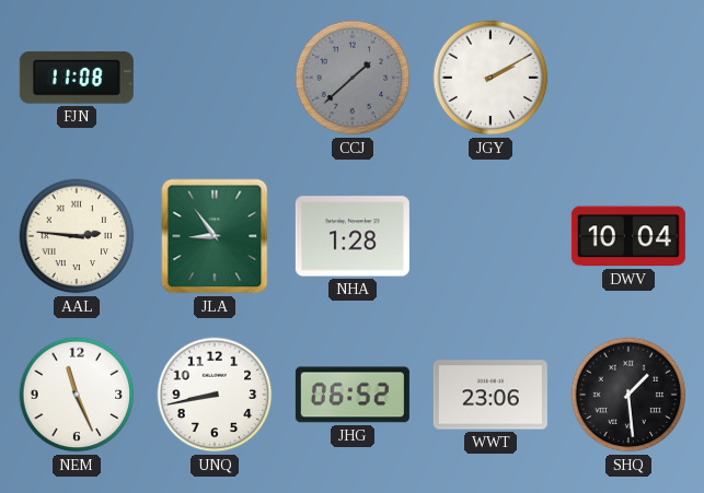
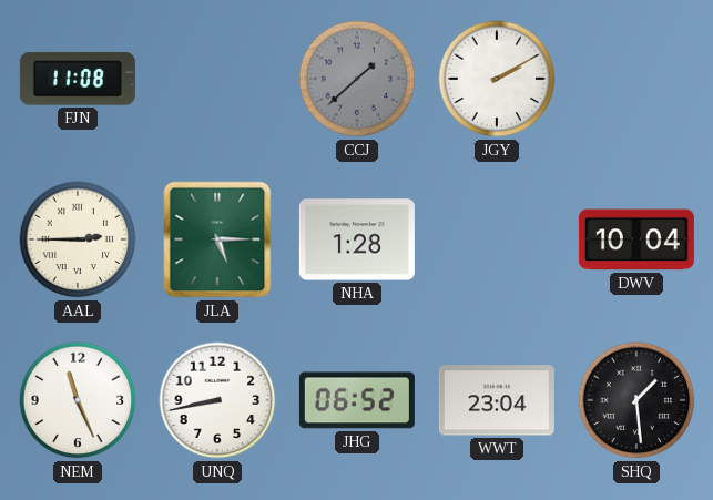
AAL: 2:46 -> 2:45
JLA: 8:54 -> 5:15
WWT: 23:06 -> 23:04
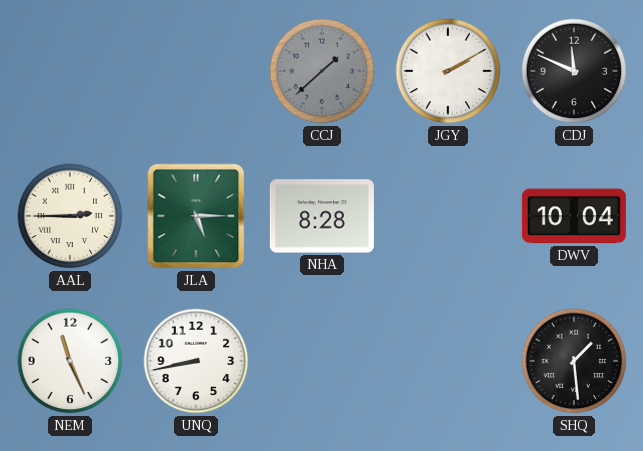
FJN: 11:08 -> none
CDJ: none -> 11:49
NHA: 1:28 -> 8:28
JHG: 06:52 -> none
WWT: 23:04 -> none
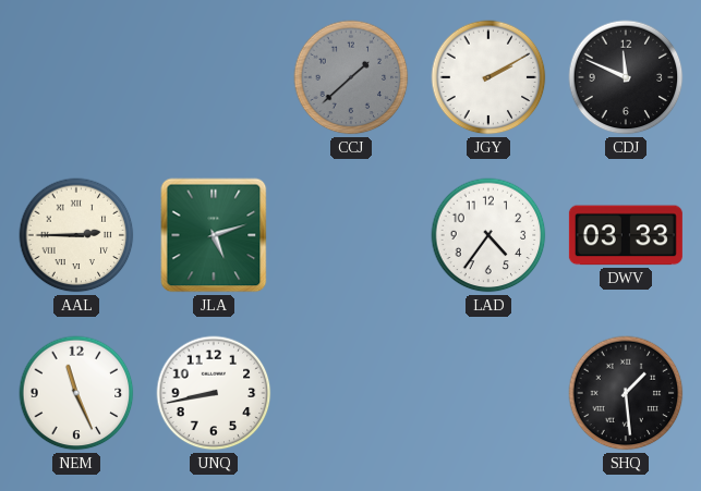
JLA: 5:15 -> 5:12
NHA: 8:28 -> none
LAD: none -> 4:36
DWV: 10:04 -> 03:33
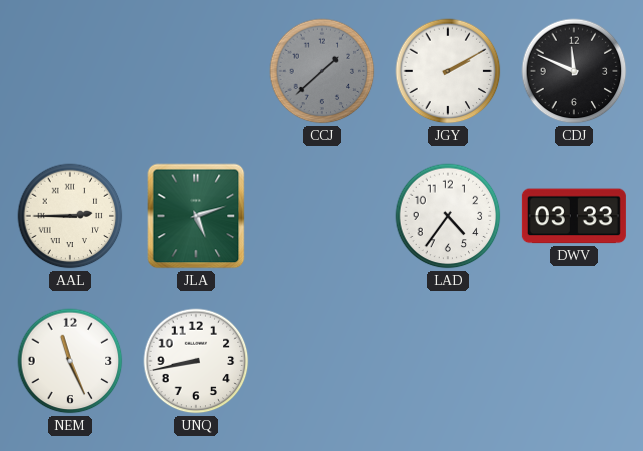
SHQ: 1:29 -> none
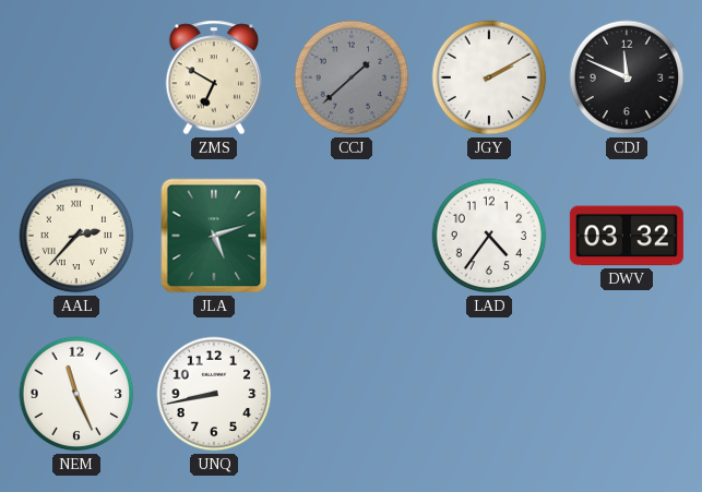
ZMS: none -> 6:50
AAL: 2:45 -> 2:37
DWV: 03:33 -> 03:32
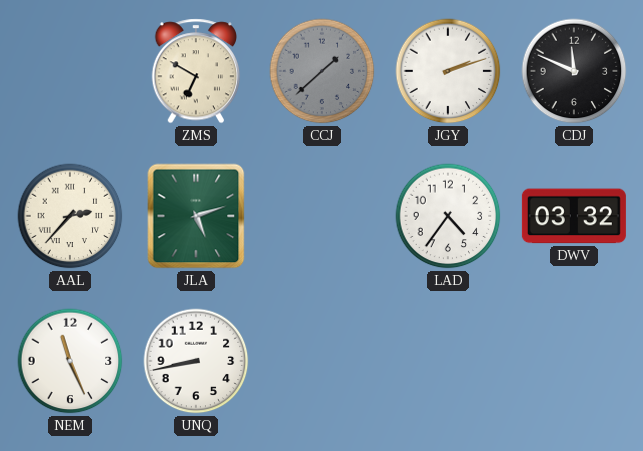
JGY: 2:10 -> 2:12
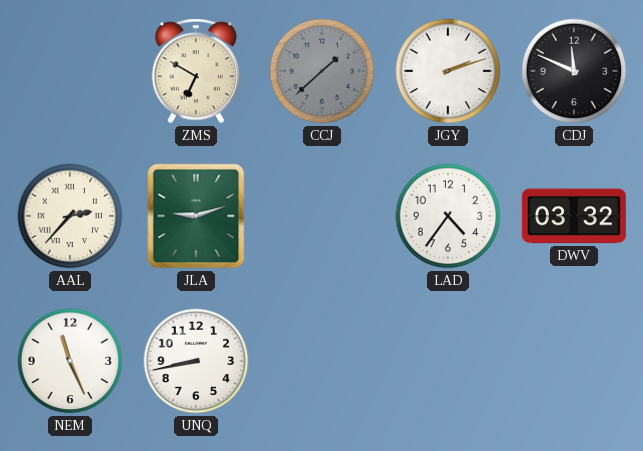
JLA: 5:12 -> 9:12
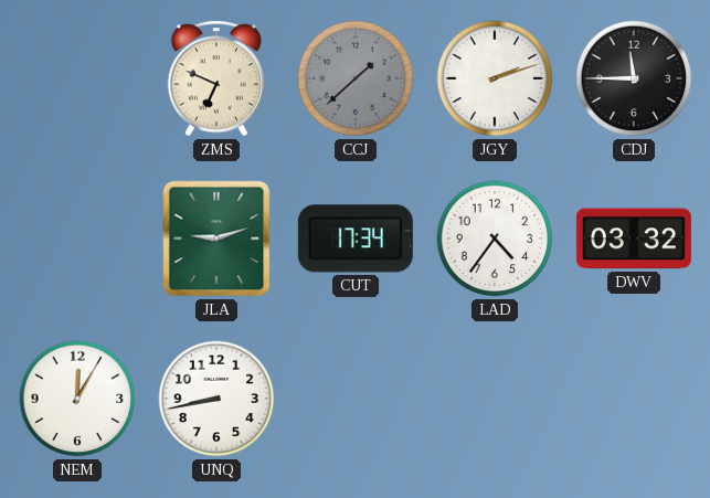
ZMS: 6:50 -> 6:49
CDJ: 11:49 -> 11:45
AAL: 2:37 -> none
CUT: none -> 17:34
NEM: 11:26 -> 12:05
